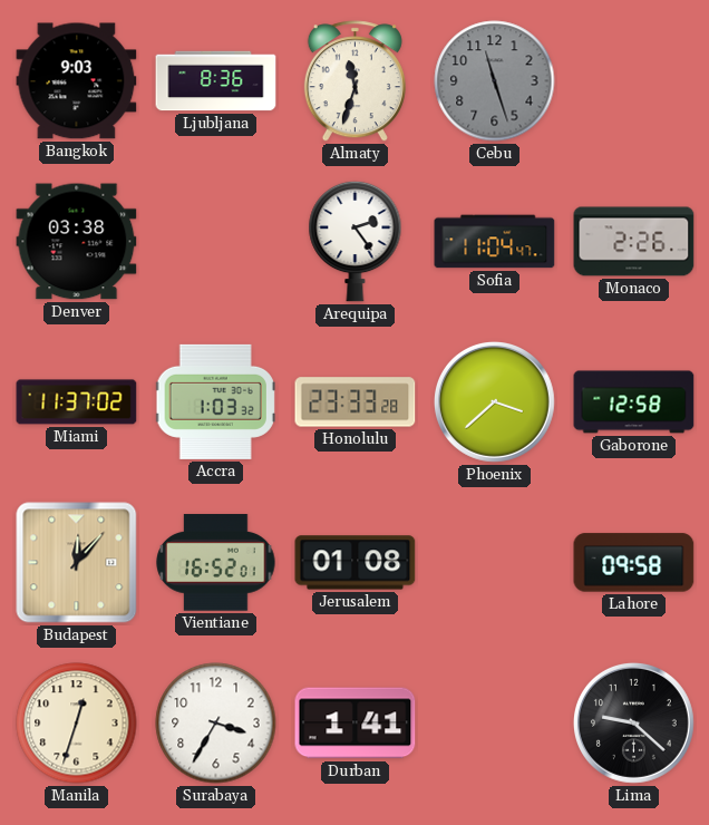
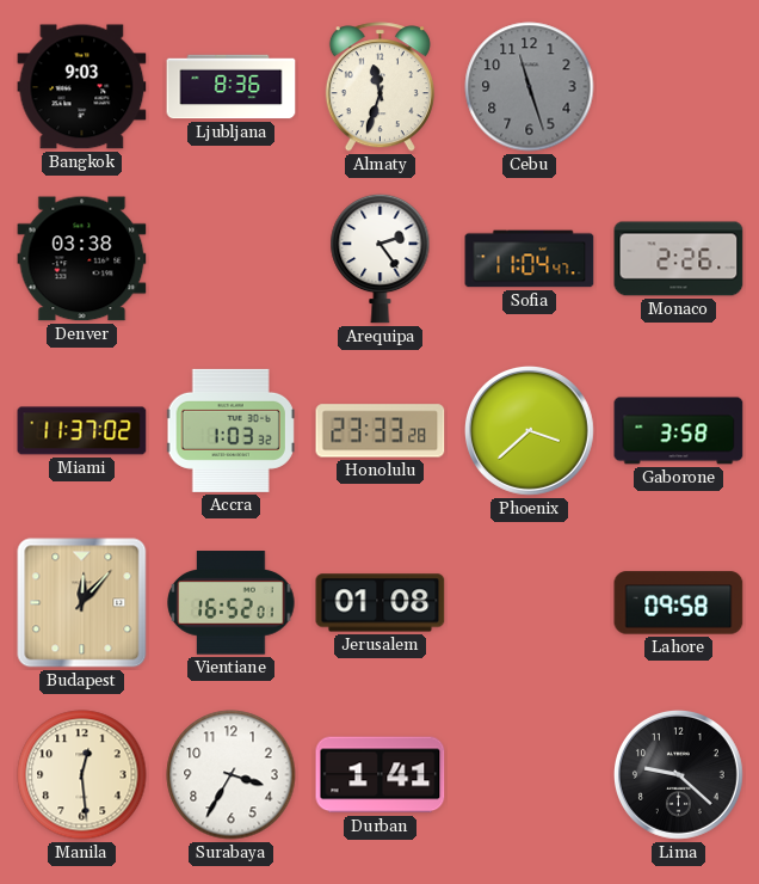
Gaborone: 12:58 -> 3:58
Manila: 12:33 -> 12:29
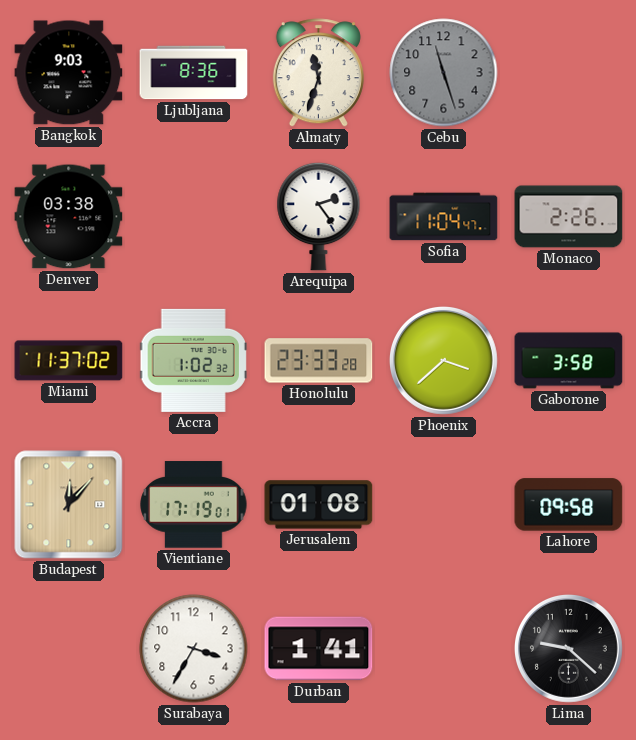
Accra: 1:03 -> 1:02
Vientiane: 16:52 -> 17:19
Manila: 12:29 -> none
